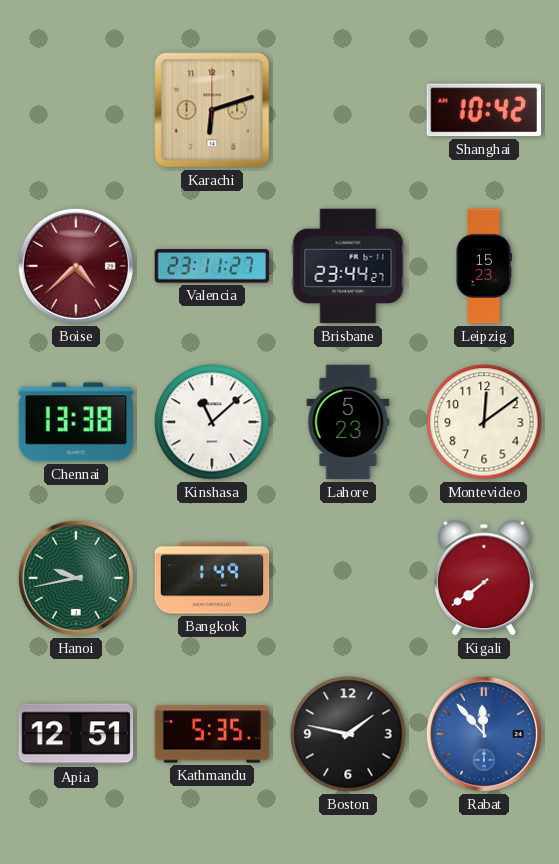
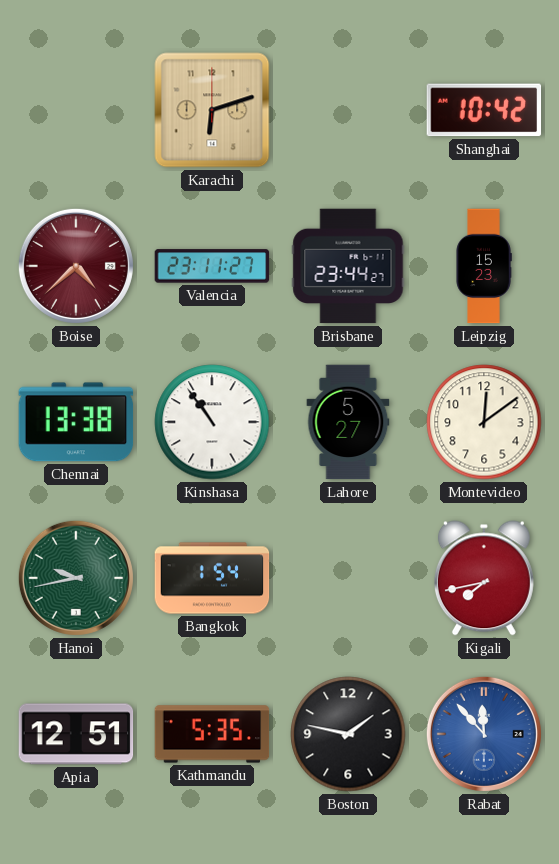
Kinshasa: 11:08 -> 10:54
Lahore: 5:23 -> 5:27
Bangkok: 1:49 -> 1:54
Kigali: 7:39 -> 7:43
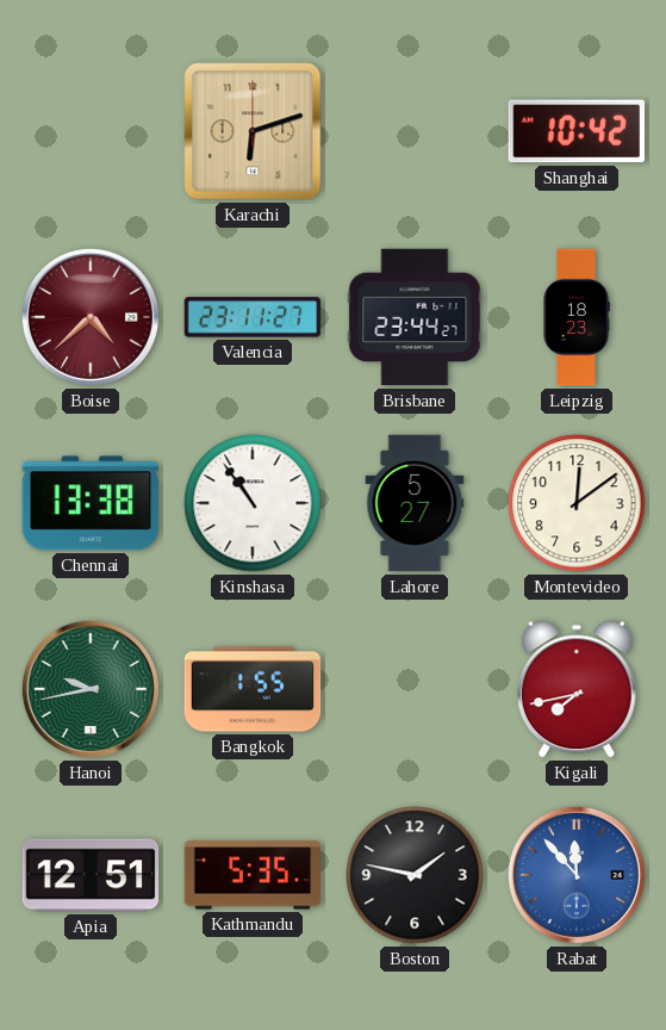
Leipzig: 15:23 -> 18:23
Bangkok: 1:54 -> 1:55
